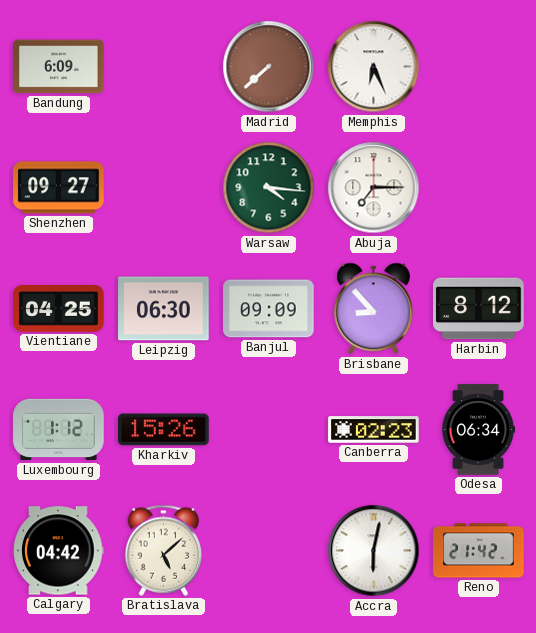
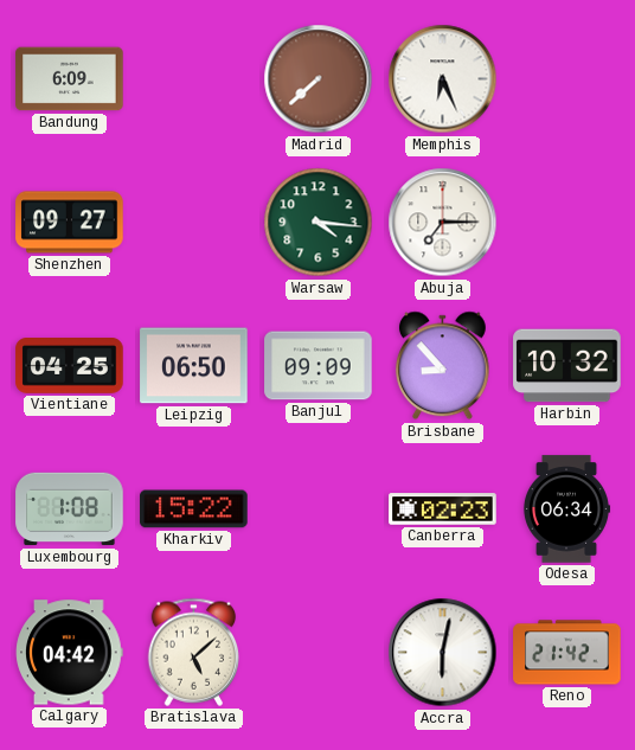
Leipzig: 06:30 -> 06:50
Harbin: 8:12 -> 10:32
Luxembourg: 1:12 -> 1:08
Kharkiv: 15:26 -> 15:22
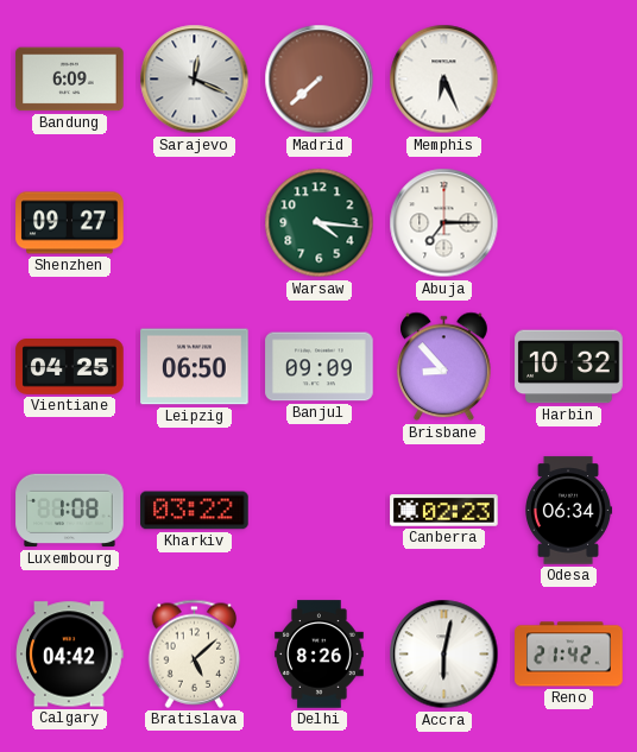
Sarajevo: none -> 12:19
Kharkiv: 15:22 -> 03:22
Delhi: none -> 8:26
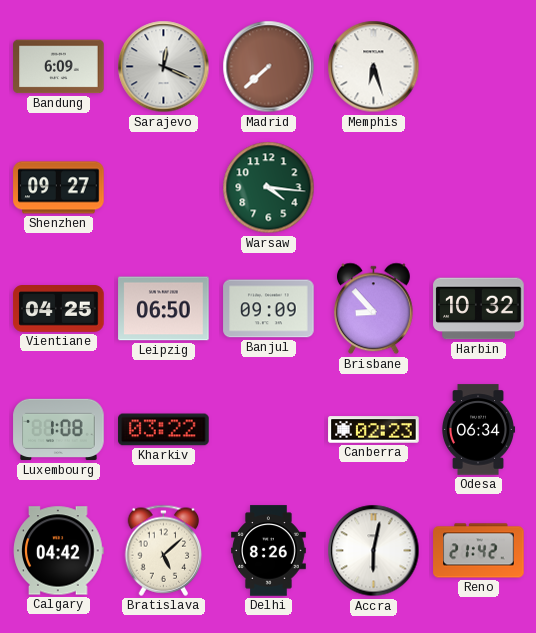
Memphis: 6:26 -> 6:27
Abuja: 7:15 -> none
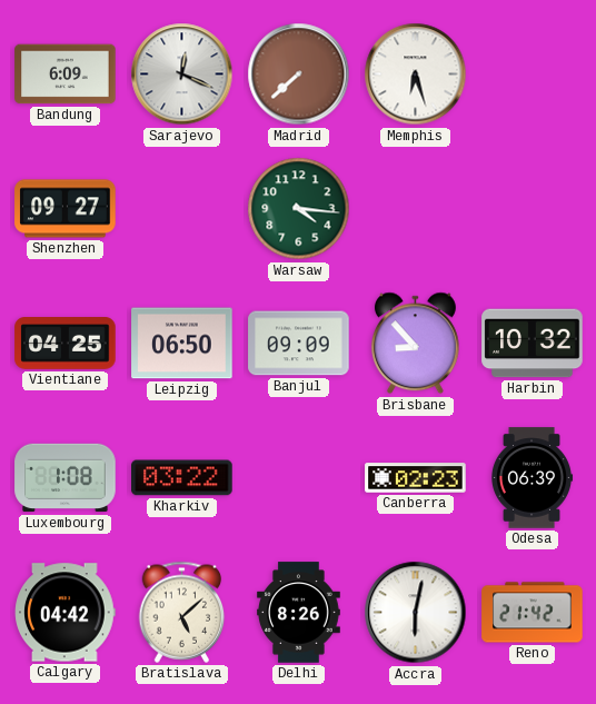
Odesa: 06:34 -> 06:39
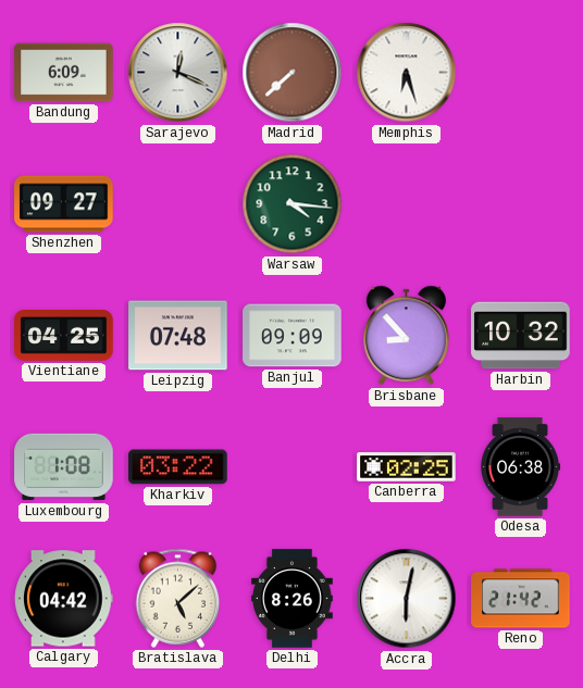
Leipzig: 06:50 -> 07:48
Canberra: 02:23 -> 02:25
Odesa: 06:39 -> 06:38
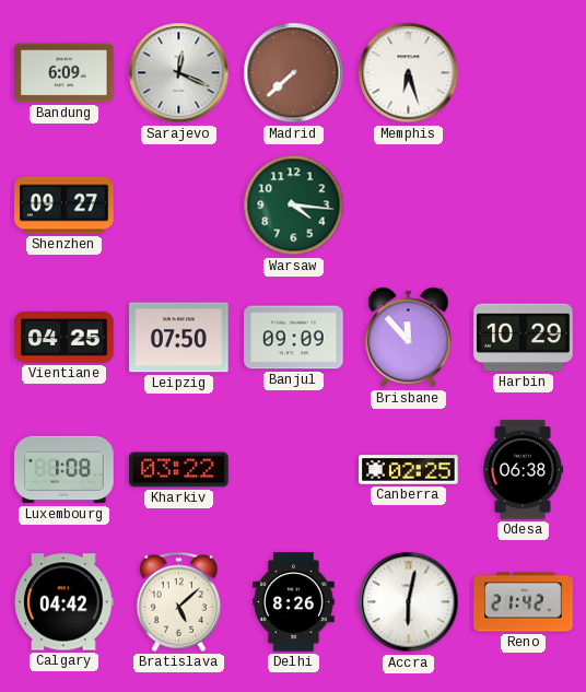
Leipzig: 07:48 -> 07:50
Brisbane: 8:53 -> 11:53
Harbin: 10:32 -> 10:29
